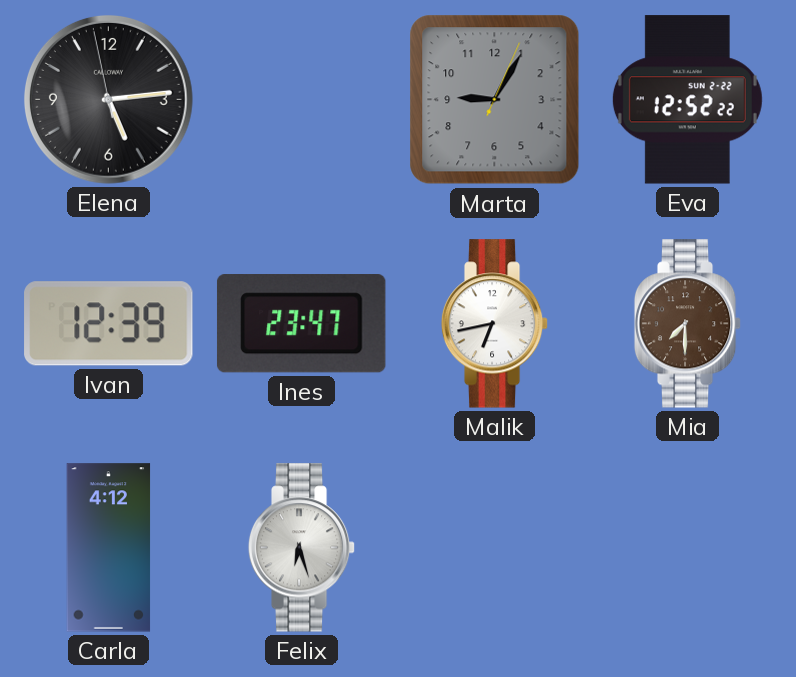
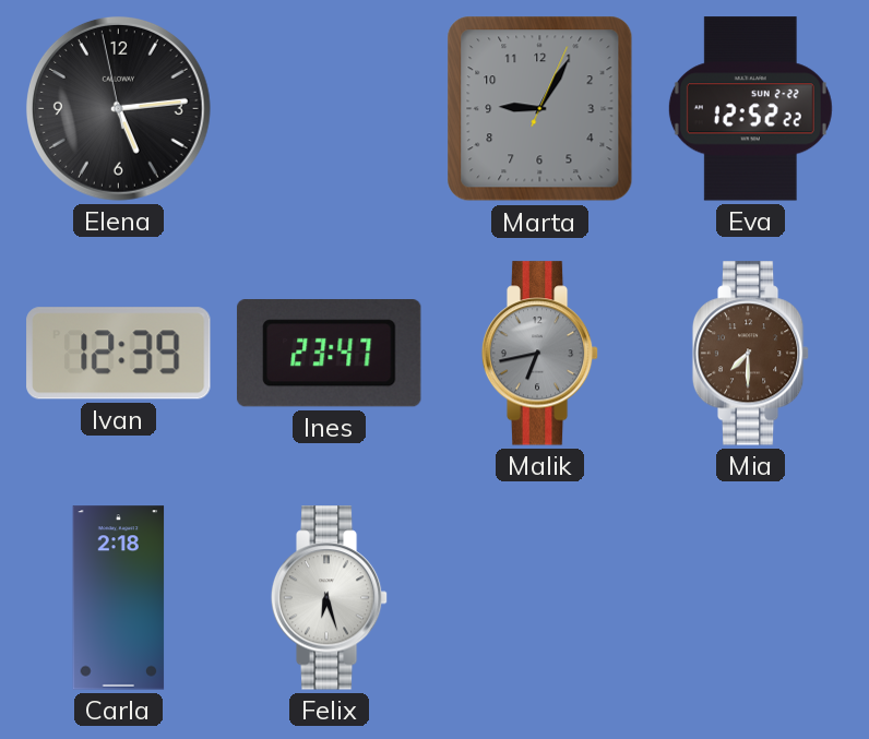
Malik dial: white -> grey
Carla: 4:12 -> 2:18
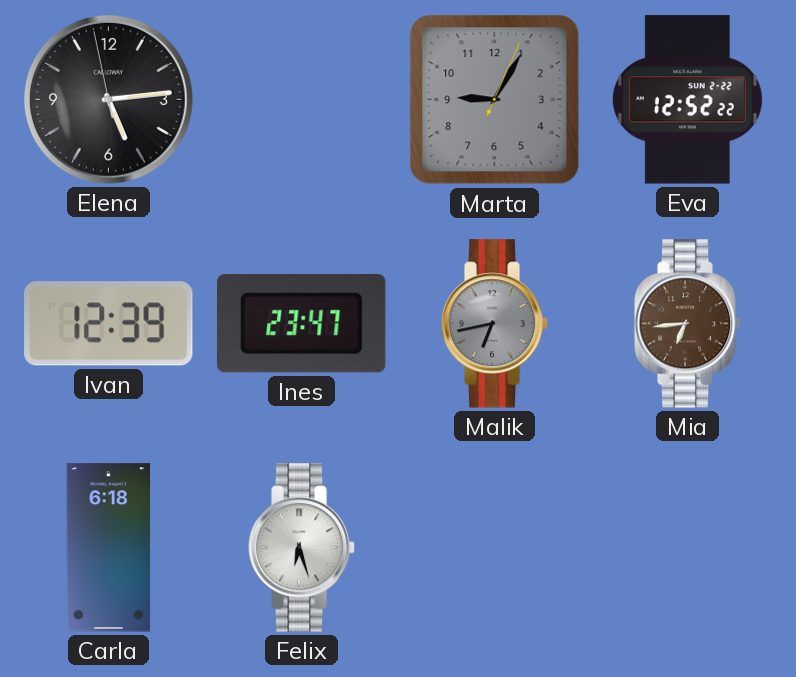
Mia: 7:30 -> 6:44
Carla: 2:18 -> 6:18
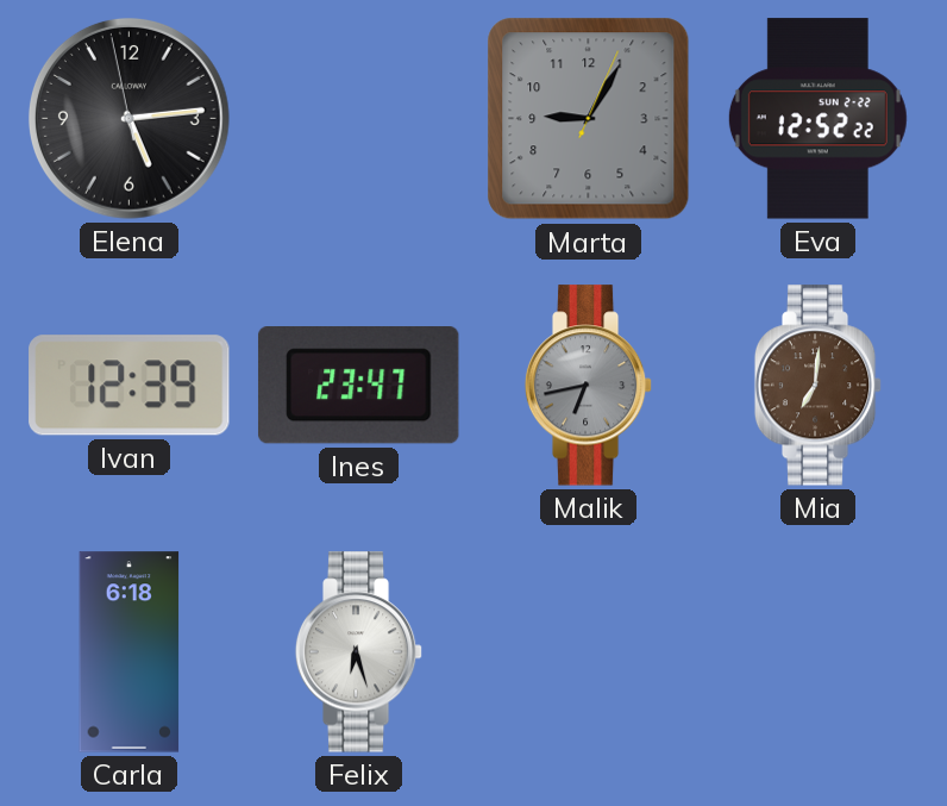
Mia: 6:44 -> 7:01
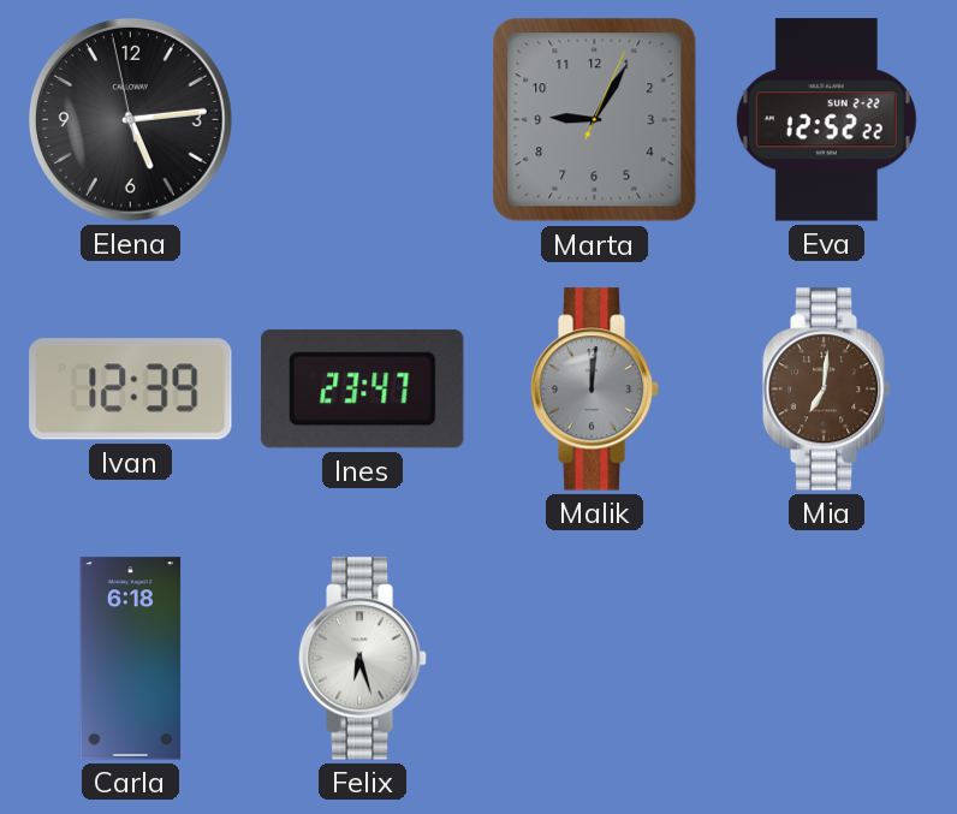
Malik: 6:43 -> 12:01
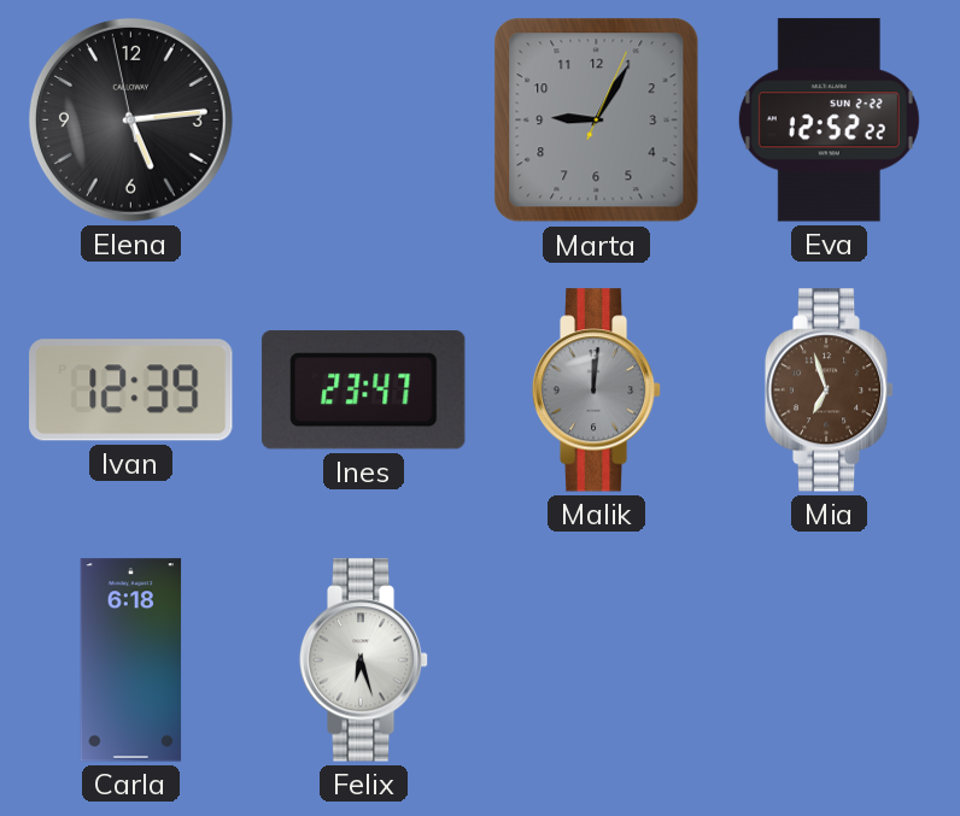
Mia: 7:01 -> 6:57
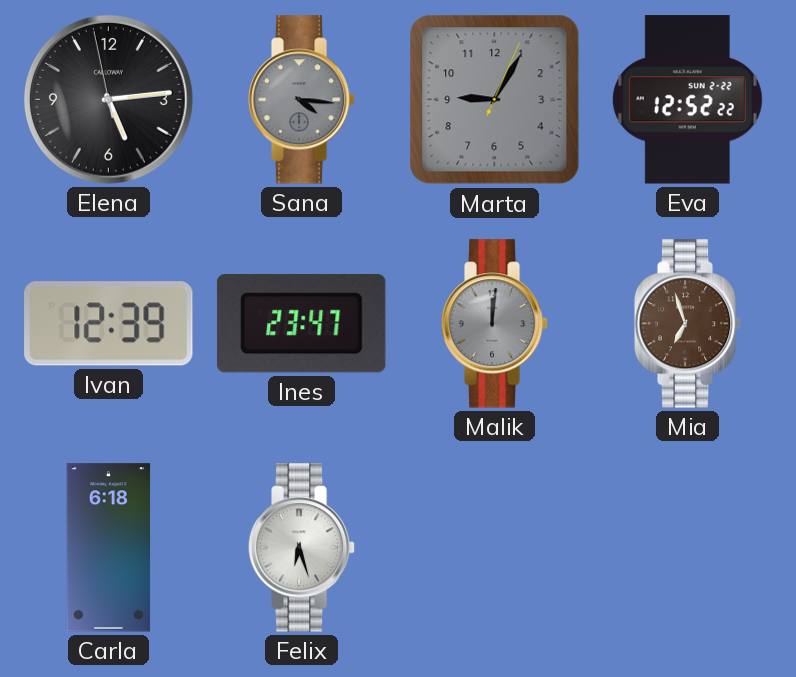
Sana: none -> 4:16
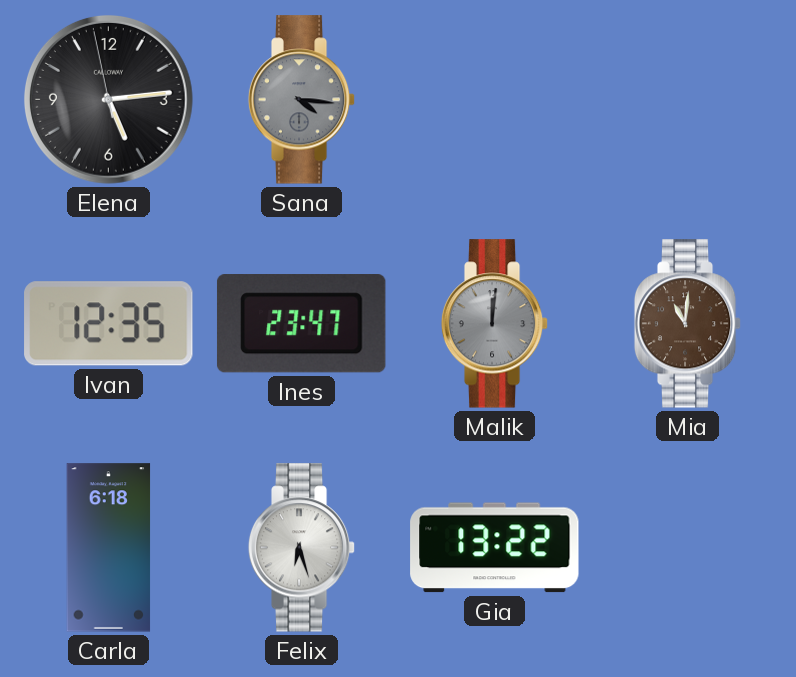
Marta: 9:05 -> none
Eva: 12:52 -> none
Ivan: 12:39 -> 12:35
Mia: 6:57 -> 11:01
Gia: none -> 13:22
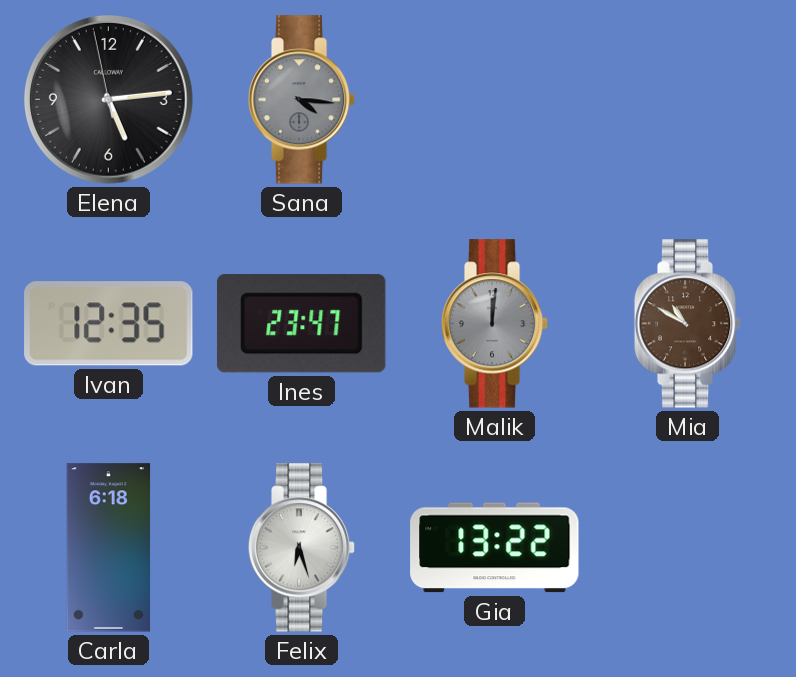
Mia: 11:01 -> 10:50
